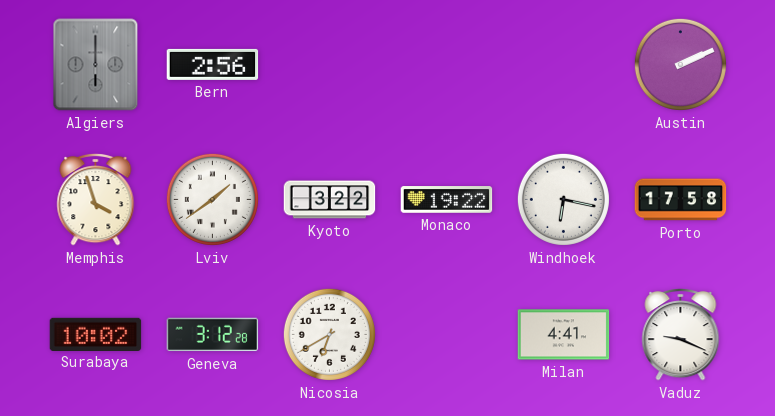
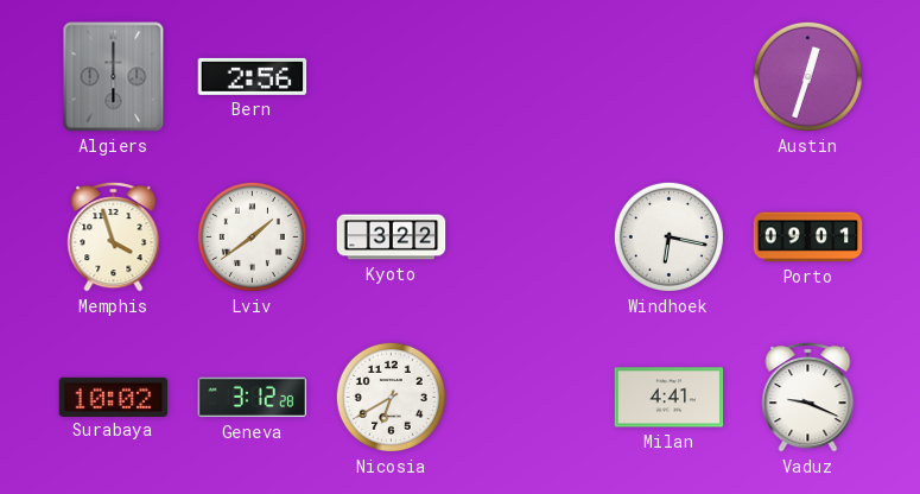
Austin: 2:11 -> 12:33
Monaco: 19:22 -> none
Porto: 17:58 -> 09:01
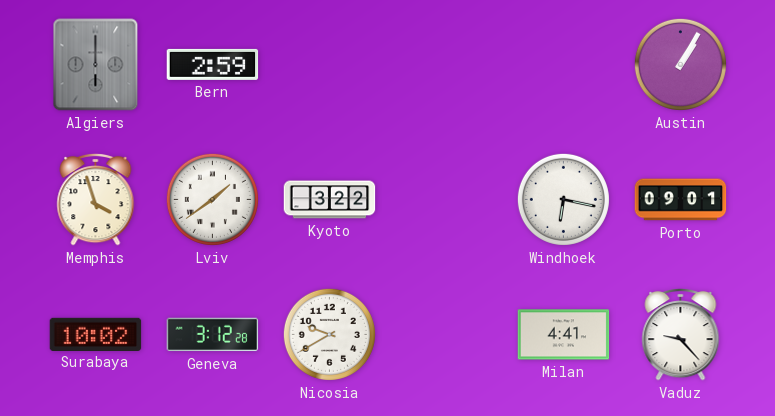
Bern: 2:56 -> 2:59
Austin: 12:33 -> 1:05
Nicosia: 6:40 -> 9:40
Vaduz: 9:19 -> 9:23
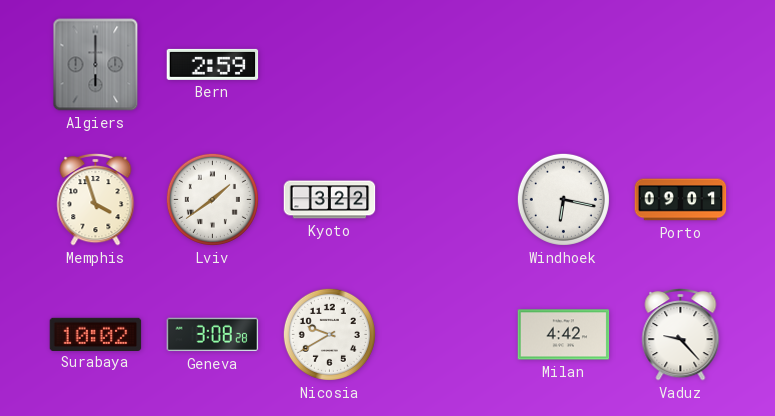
Austin: 1:05 -> none
Geneva: 3:12 -> 3:08
Milan: 4:41 -> 4:42
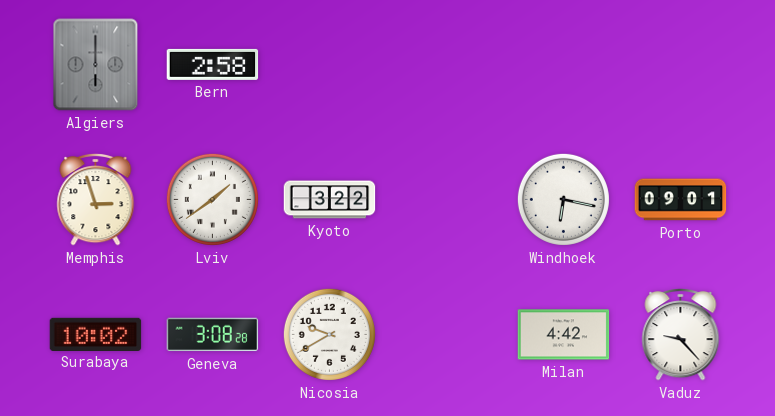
Bern: 2:59 -> 2:58
Memphis: 3:57 -> 2:57
